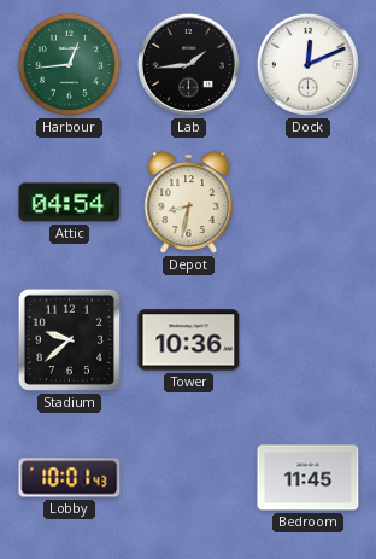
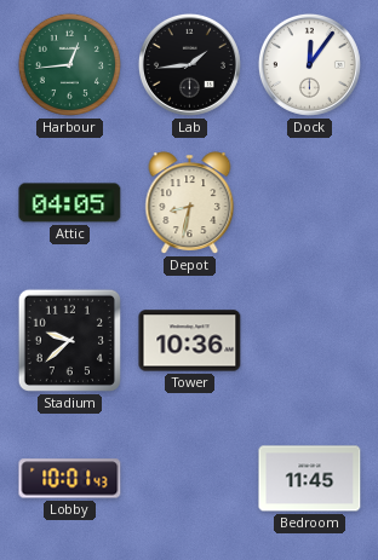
Dock: 12:11 -> 12:06
Attic: 04:54 -> 04:05
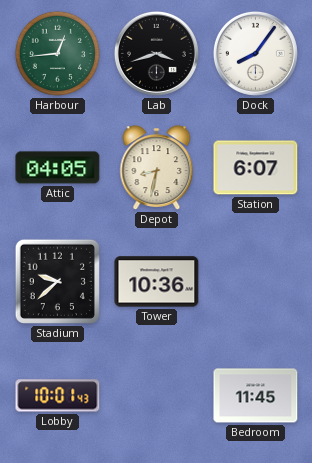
Lab: 1:44 -> 3:42
Dock: 12:06 -> 8:06
Station: none -> 6:07
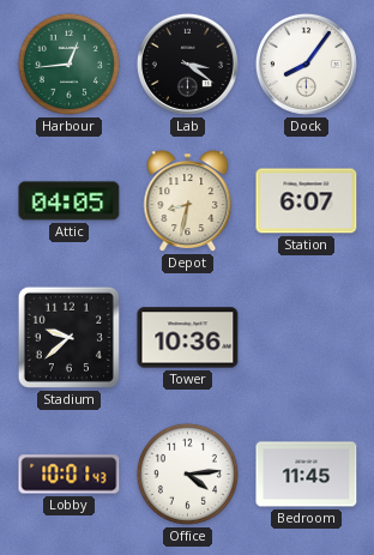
Lab: 3:42 -> 3:21
Office: none -> 4:14
